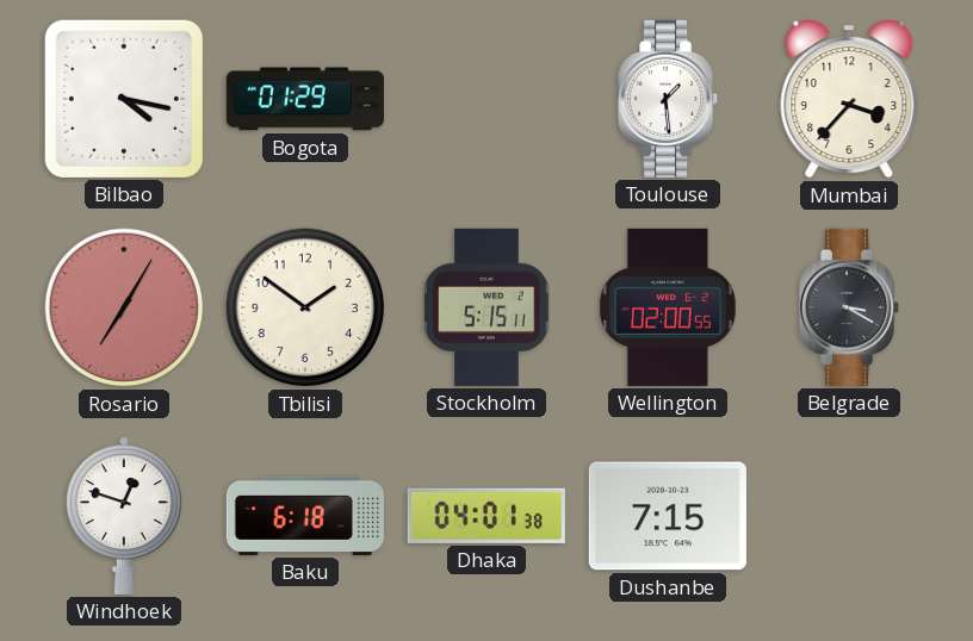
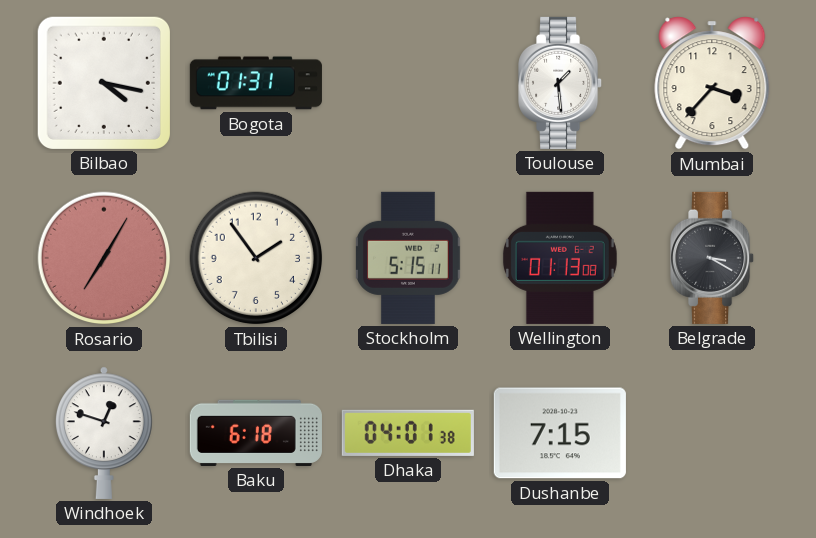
Bogota: 01:29 -> 01:31
Tbilisi: 1:51 -> 1:54
Wellington: 02:00 -> 01:13
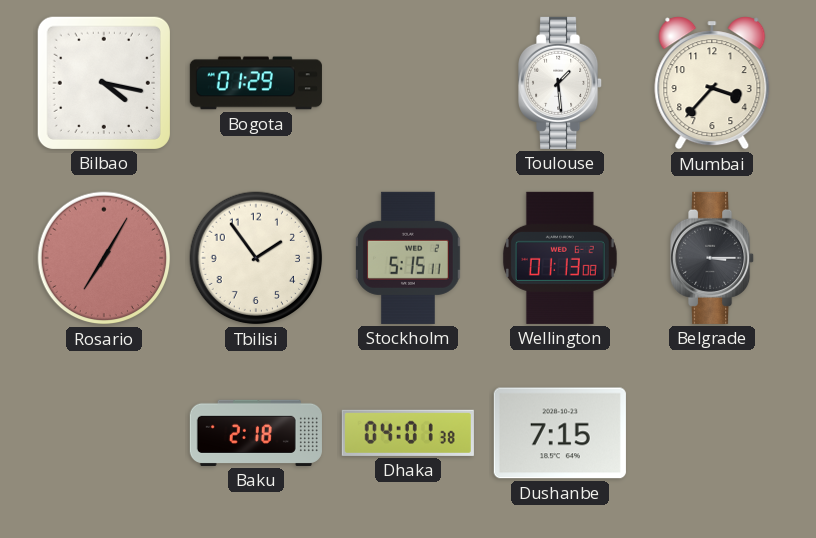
Bogota: 01:31 -> 01:29
Belgrade: 3:20 -> 3:15
Windhoek: 12:48 -> none
Baku: 6:18 -> 2:18
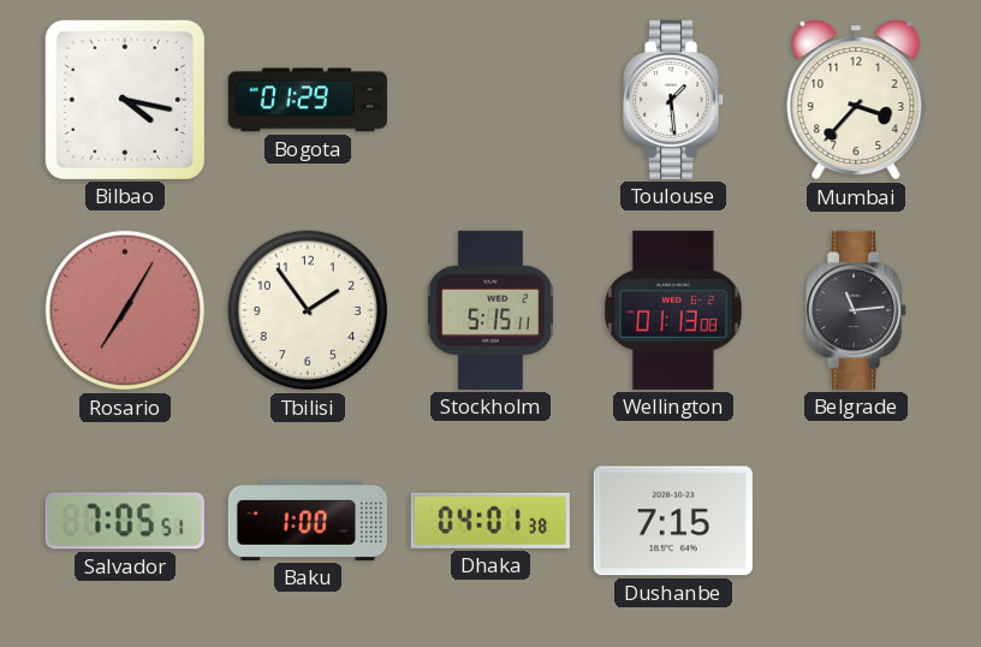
Belgrade: 3:15 -> 11:14
Salvador: none -> 7:05
Baku: 2:18 -> 1:00
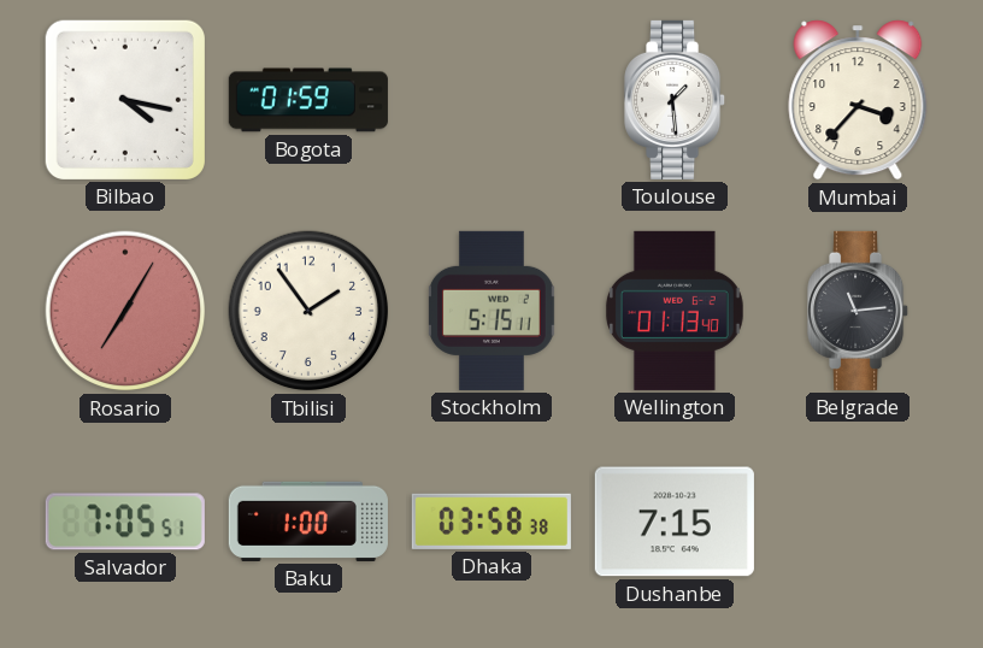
Bogota: 01:29 -> 01:59
Wellington: 01:13:08 -> 01:13:40
Dhaka: 04:01 -> 03:58
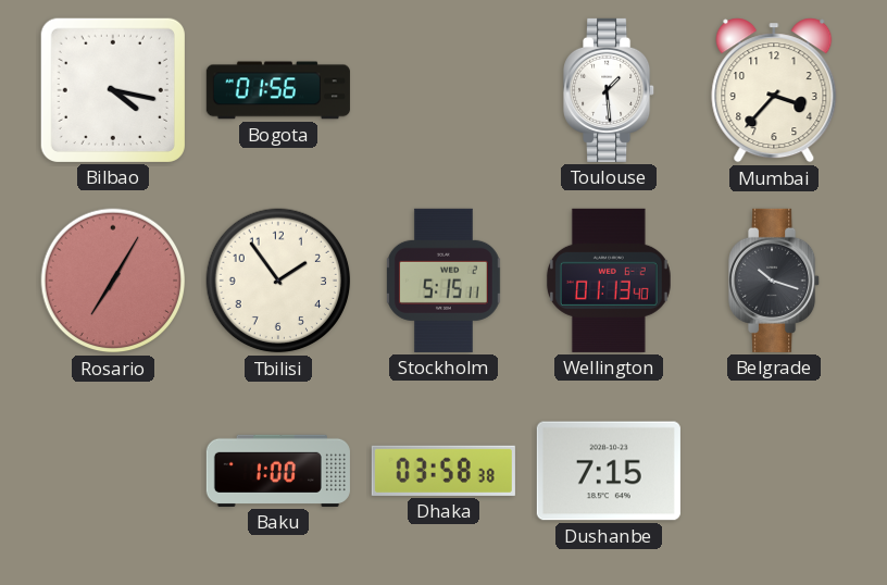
Bogota: 01:59 -> 01:56
Belgrade: 11:14 -> 10:18
Salvador: 7:05 -> none
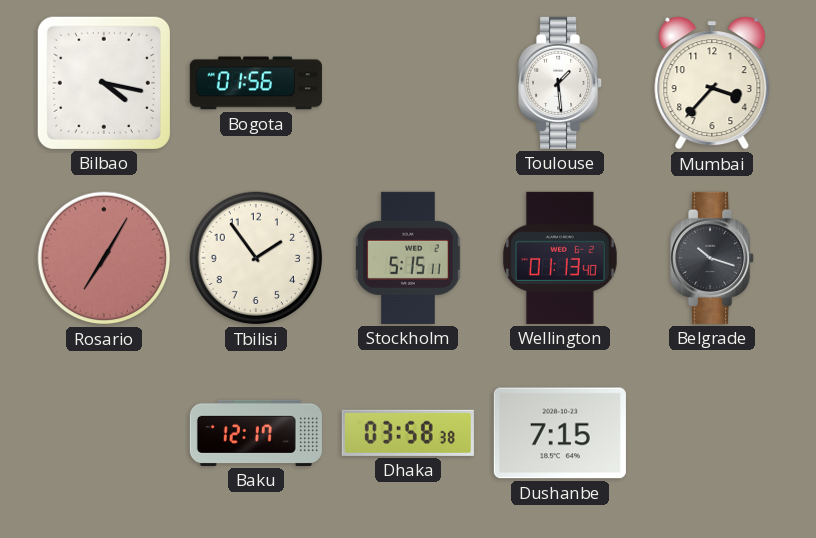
Baku: 1:00 -> 12:17
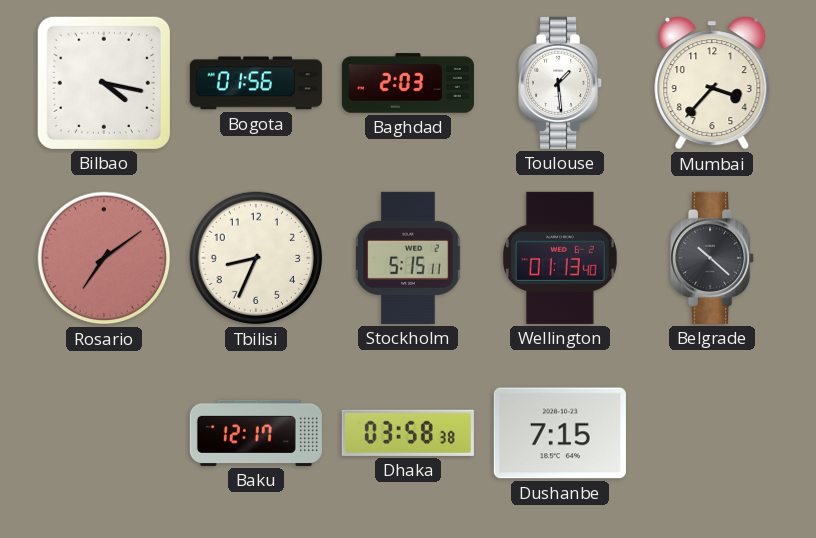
Baghdad: none -> 2:03
Rosario: 7:05 -> 7:09
Tbilisi: 1:54 -> 8:34
Belgrade: 10:18 -> 10:22
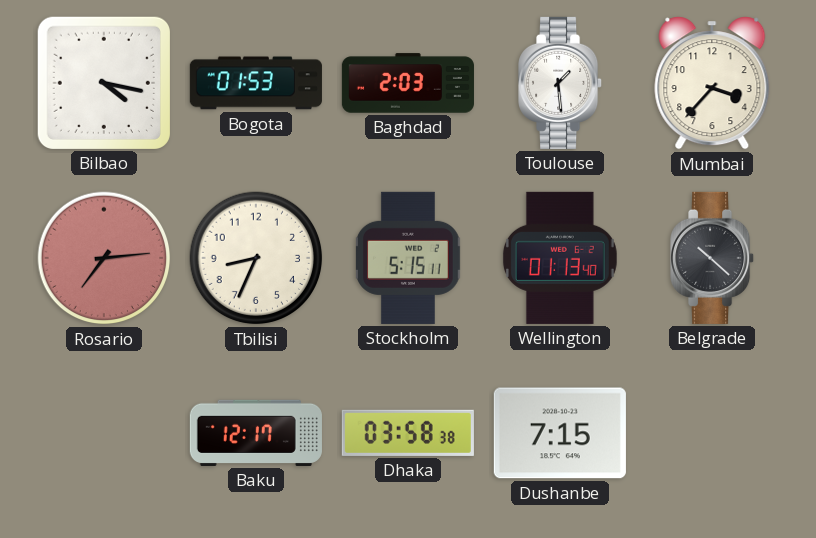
Bogota: 01:56 -> 01:53
Rosario: 7:09 -> 7:14
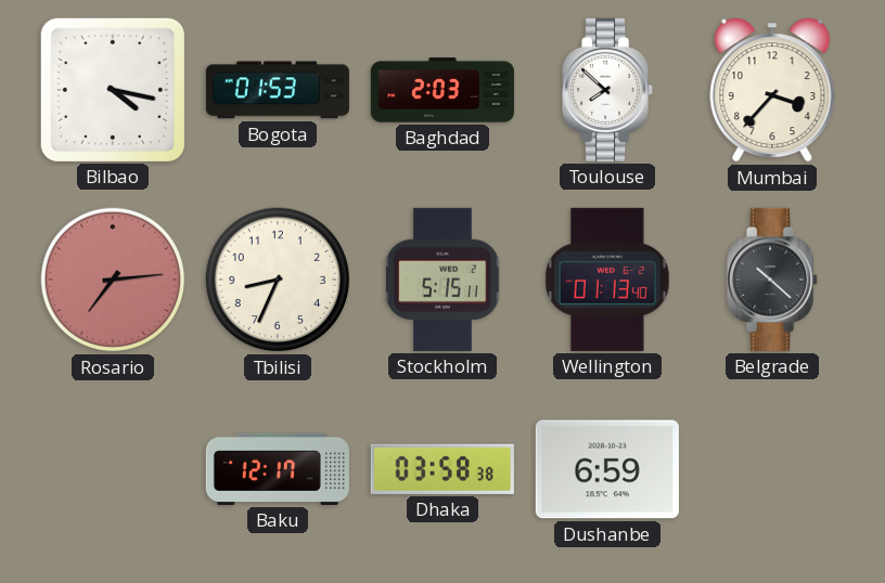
Toulouse: 1:29 -> 7:52
Dushanbe: 7:15 -> 6:59
